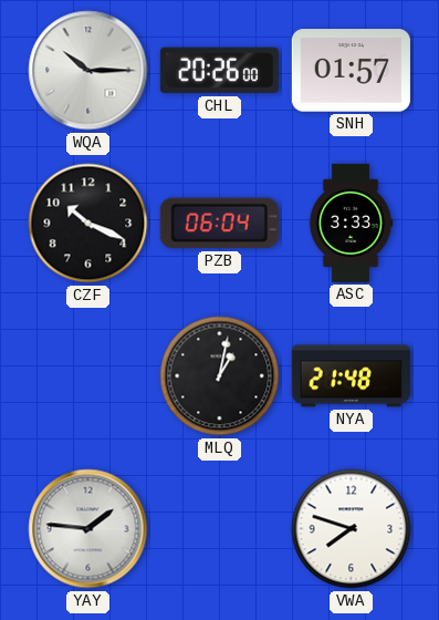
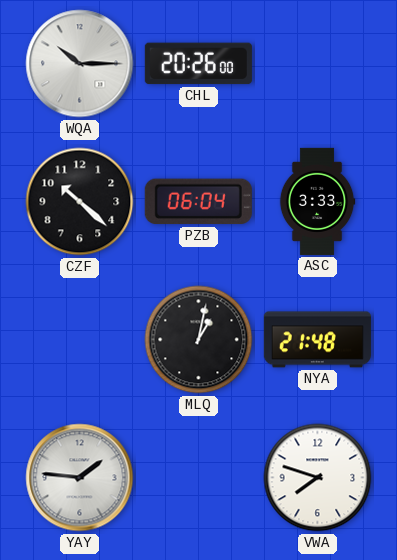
SNH: 01:57 -> none
CZF: 10:19 -> 10:22
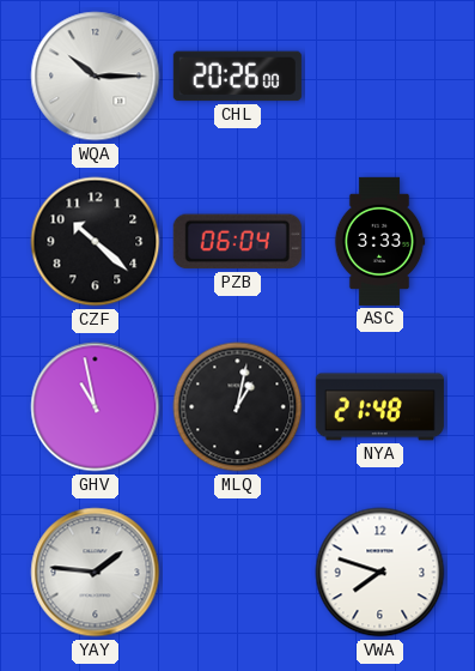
GHV: none -> 10:58
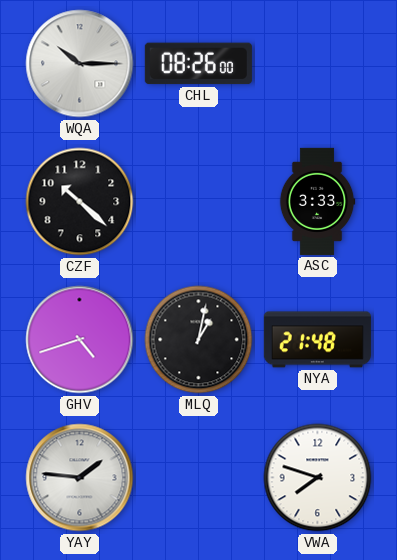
CHL: 20:26 -> 08:26
PZB: 06:04 -> none
GHV: 10:58 -> 4:42
